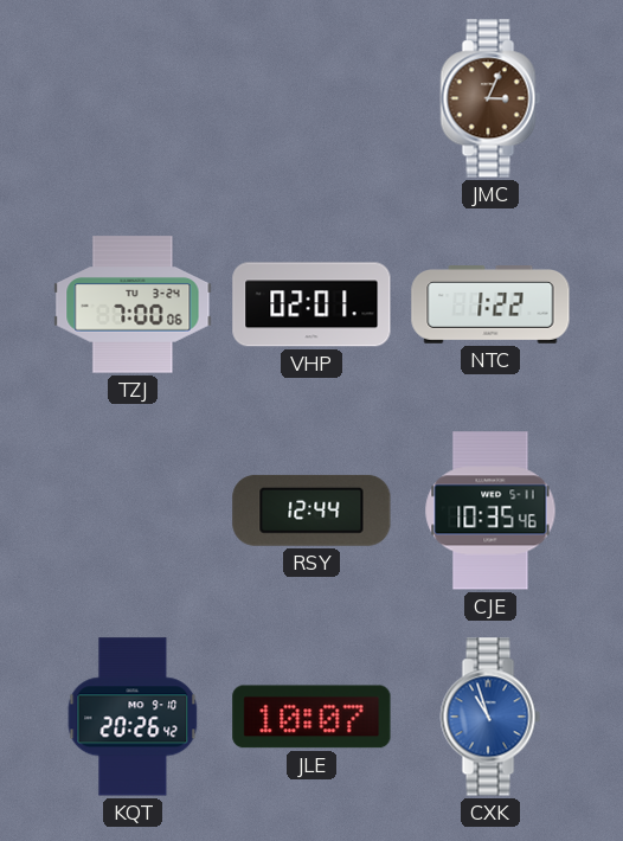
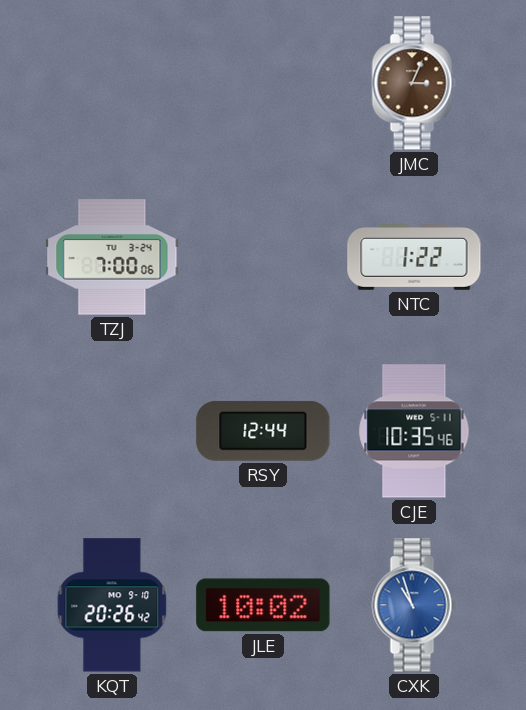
VHP: 02:01 -> none
JLE: 10:07 -> 10:02
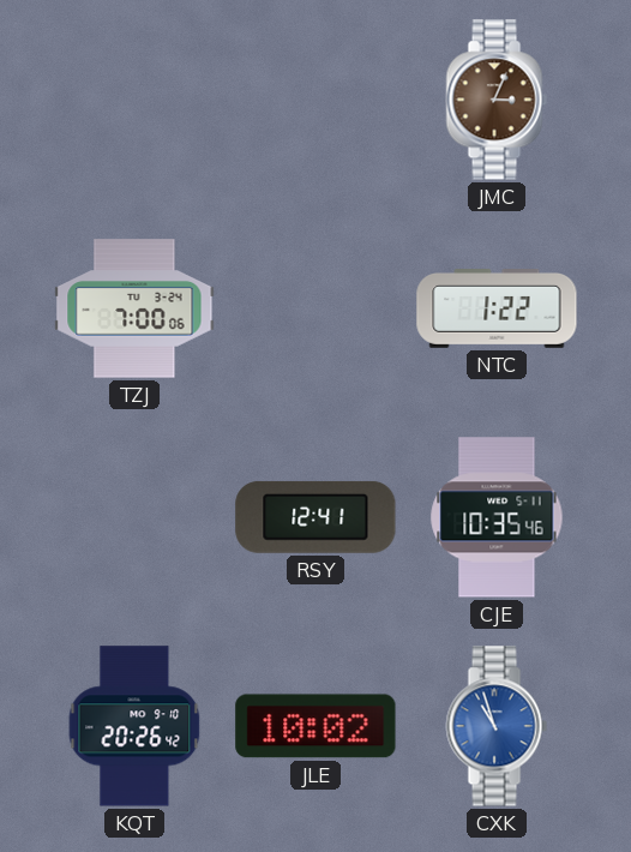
RSY: 12:44 -> 12:41
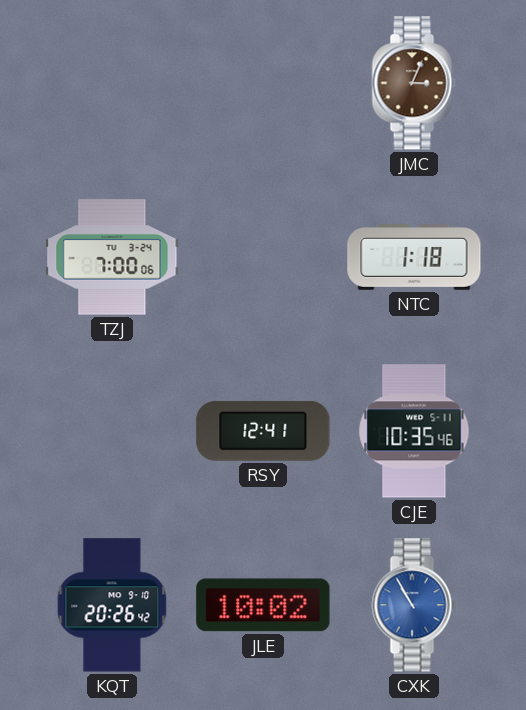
NTC: 1:22 -> 1:18
CXK: 10:57 -> 10:55
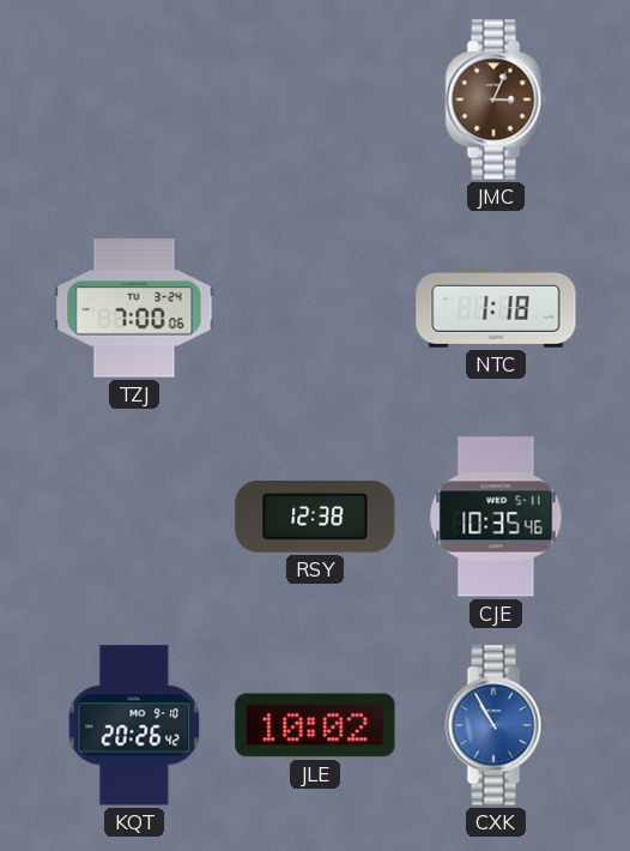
RSY: 12:41 -> 12:38
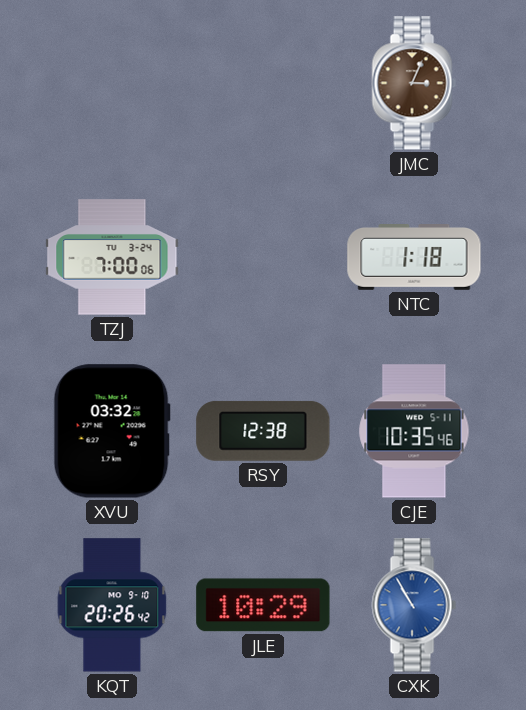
XVU: none -> 03:32
JLE: 10:02 -> 10:29
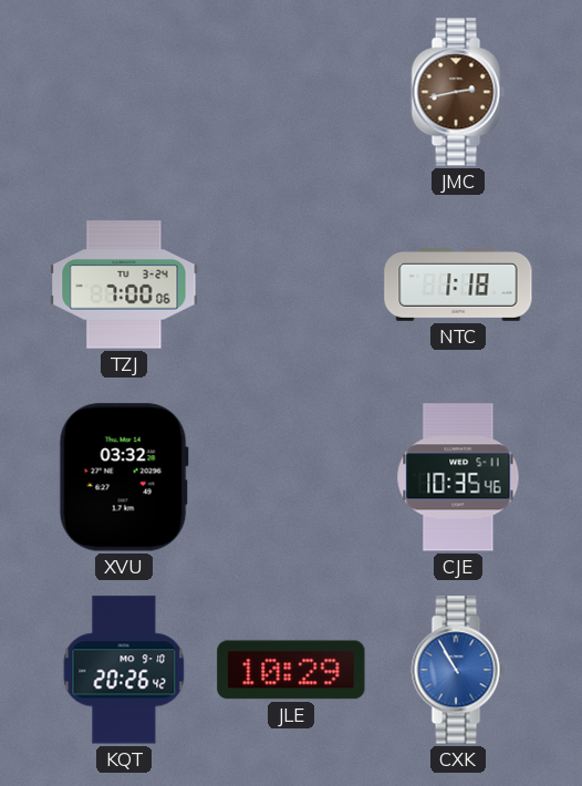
JMC: 3:04 -> 2:43
RSY: 12:38 -> none
